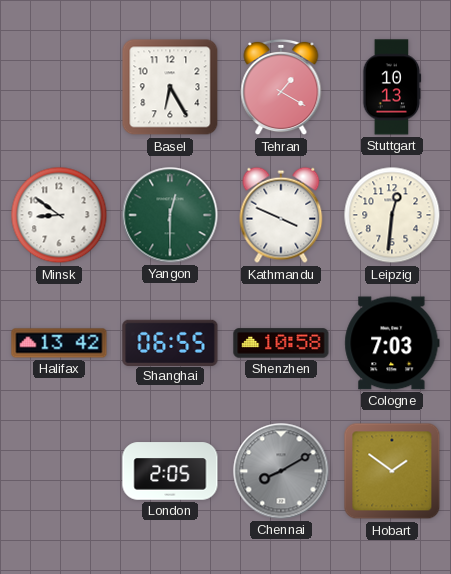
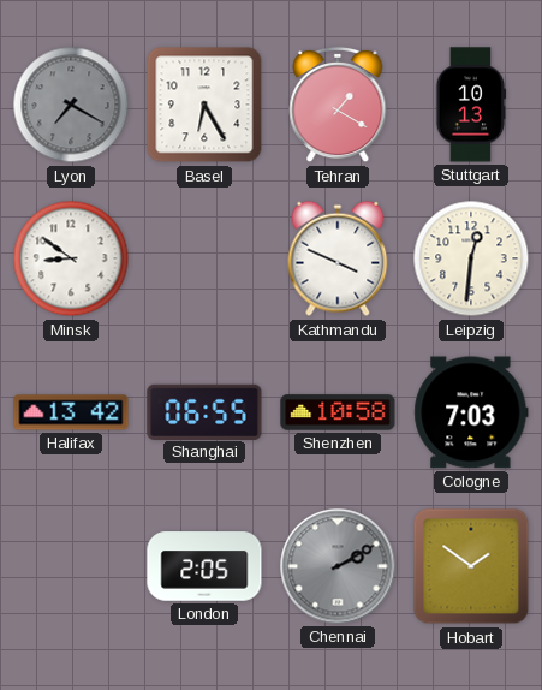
Lyon: none -> 7:20
Yangon: 12:30 -> none
Chennai: 8:10 -> 2:10
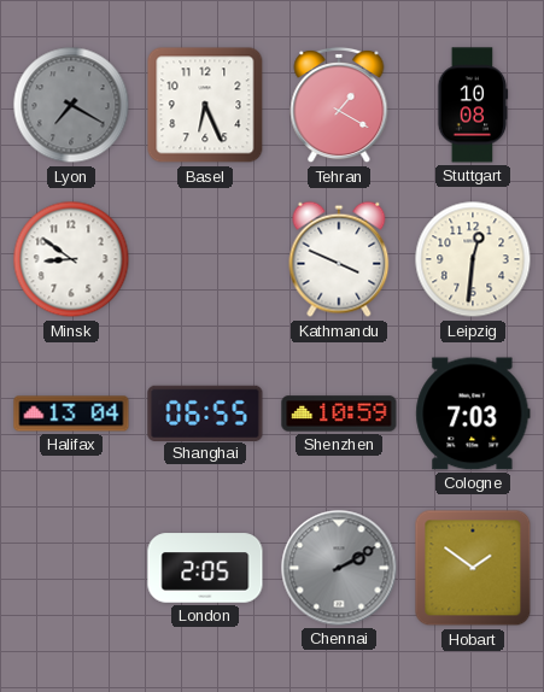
Basel: 6:25 -> 6:26
Stuttgart: 10:13 -> 10:08
Halifax: 13:42 -> 13:04
Shenzhen: 10:58 -> 10:59
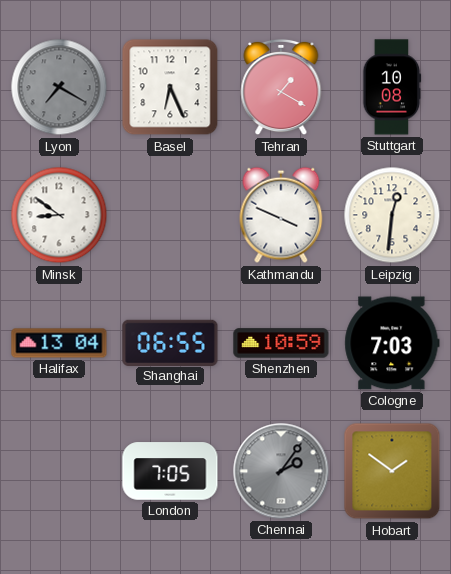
London: 2:05 -> 7:05
Chennai: 2:10 -> 2:06
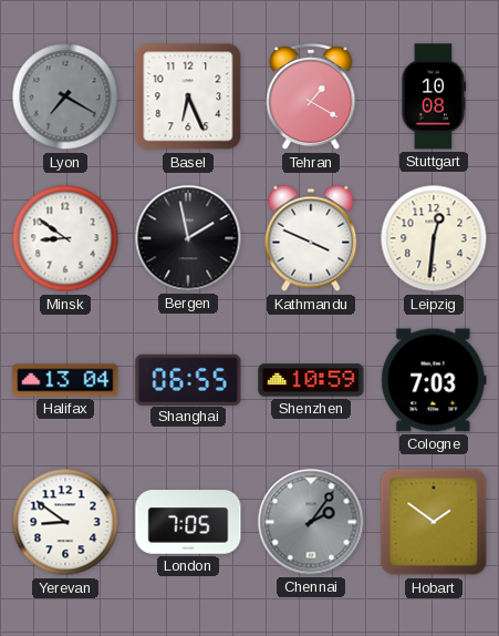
Bergen: none -> 1:58
Yerevan: none -> 8:51
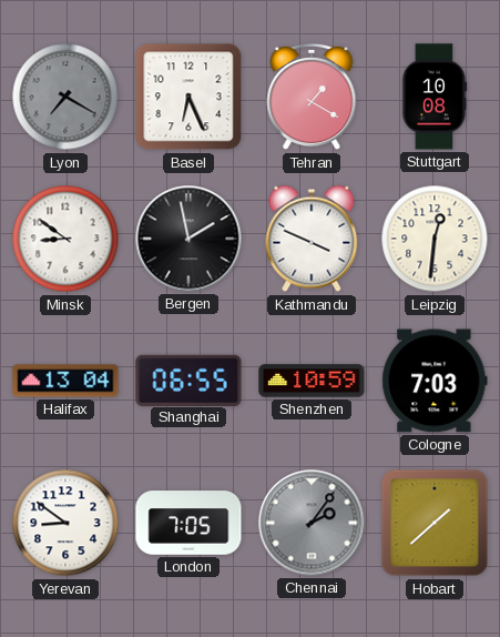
Hobart: 1:51 -> 1:38
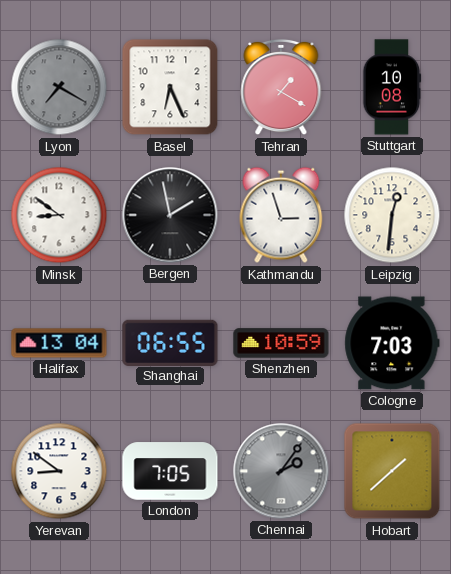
Kathmandu: 3:49 -> 2:57
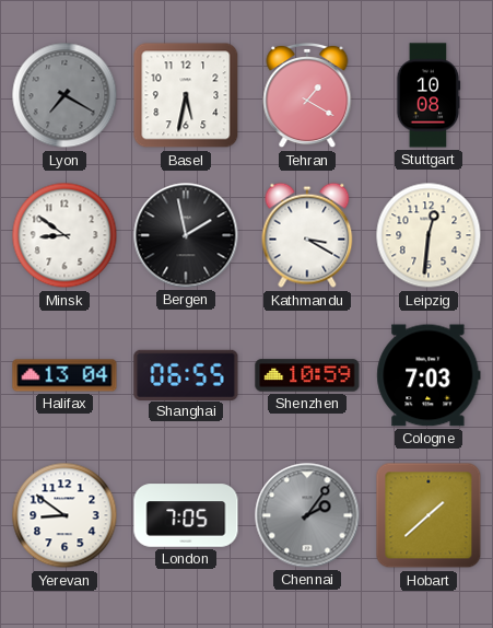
Basel: 6:26 -> 5:32
Kathmandu: 2:57 -> 3:20
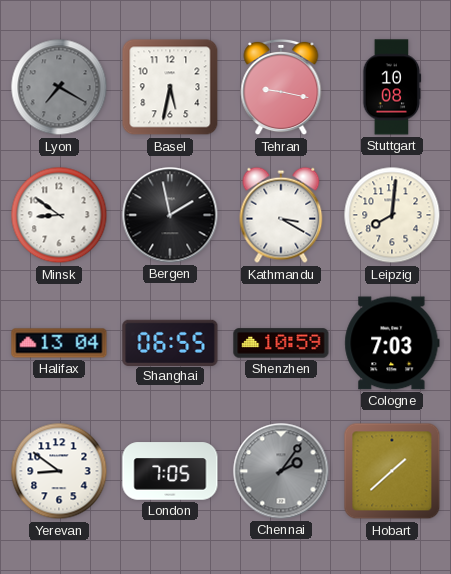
Tehran: 1:20 -> 9:17
Leipzig: 12:31 -> 8:01
